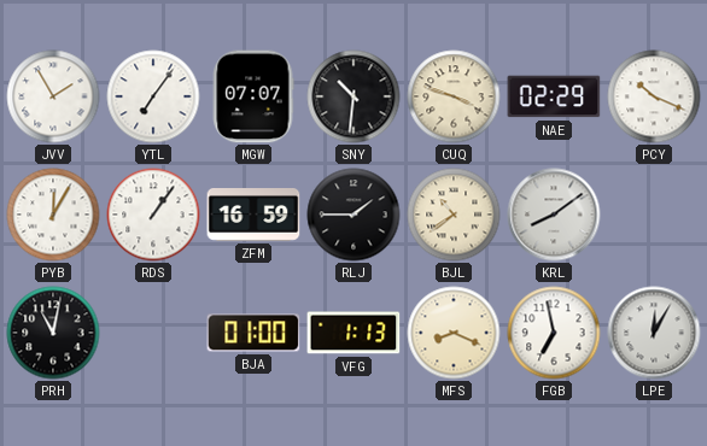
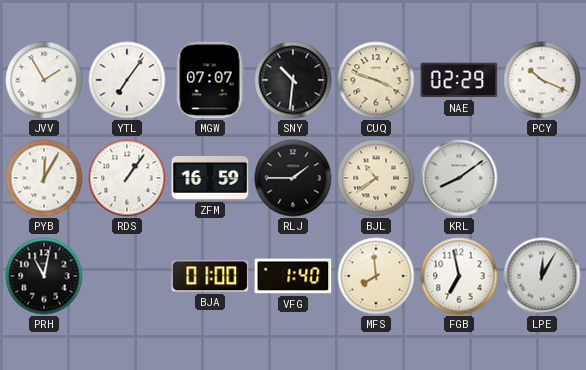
VFG: 1:13 -> 1:40
MFS: 8:19 -> 7:59
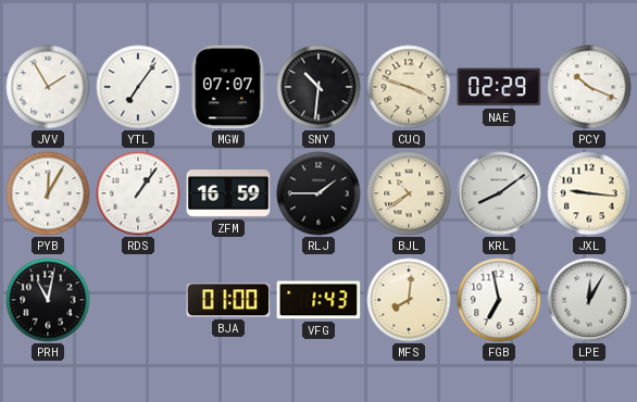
JXL: none -> 9:16
VFG: 1:40 -> 1:43
MFS: 7:59 -> 8:01
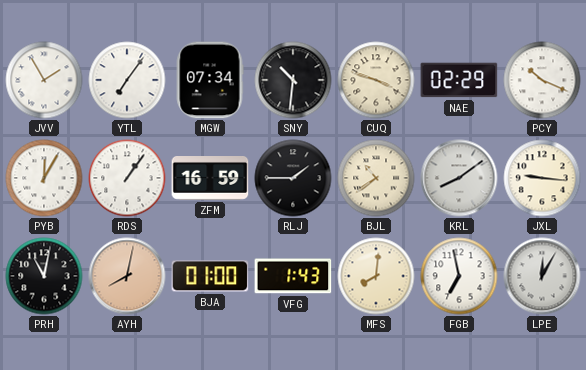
MGW: 07:07 -> 07:34
AYH: none -> 8:02
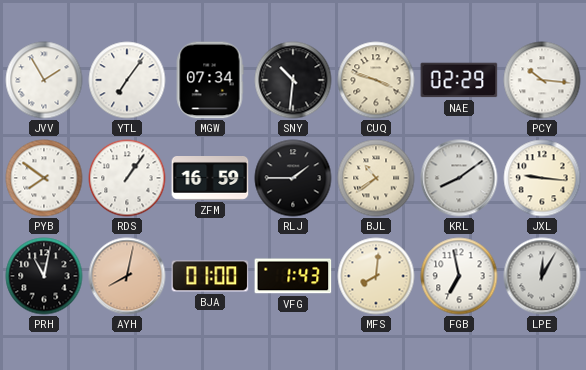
PCY: 10:19 -> 10:16
PYB: 12:05 -> 7:51
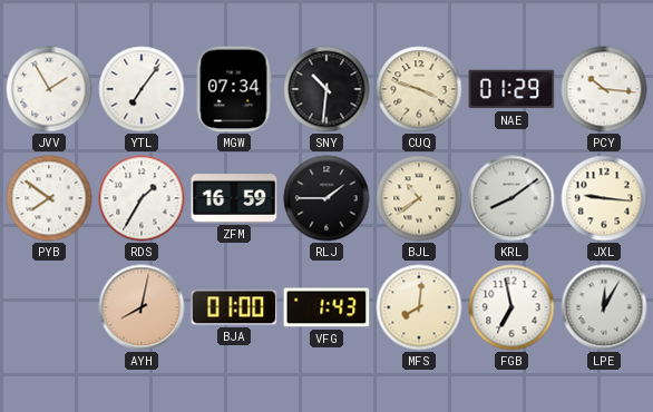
NAE: 02:29 -> 01:29
RDS: 1:06 -> 1:35
PRH: 11:02 -> none
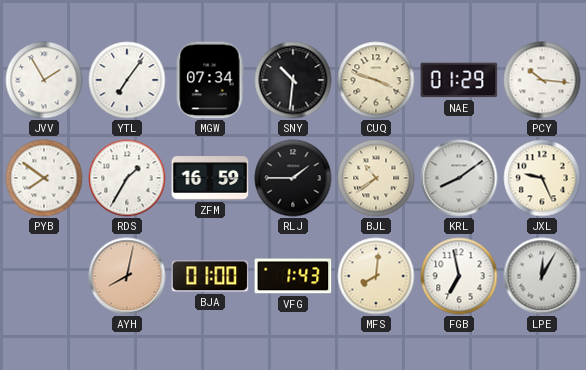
JXL: 9:16 -> 9:26
